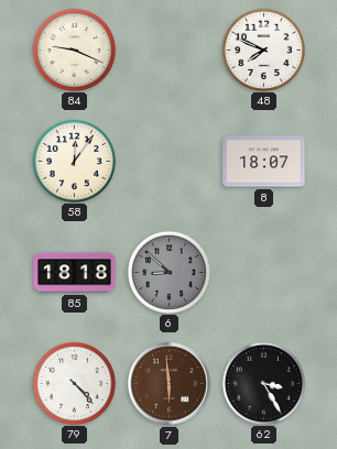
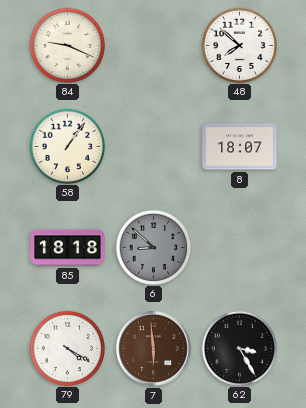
48: 7:49 -> 7:52
58: 12:06 -> 1:06
79: 4:23 -> 4:20
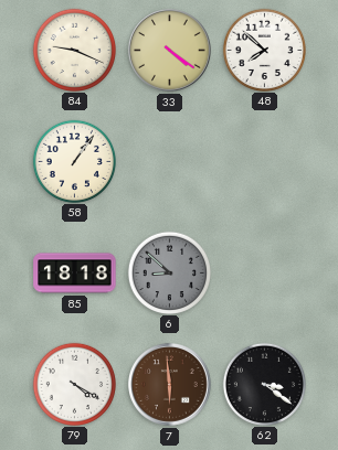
33: none -> 4:21
8: 18:07 -> none
62: 3:25 -> 3:21
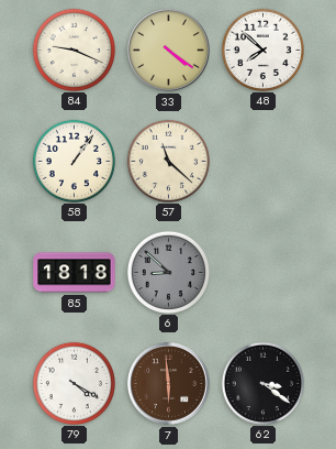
57: none -> 11:22
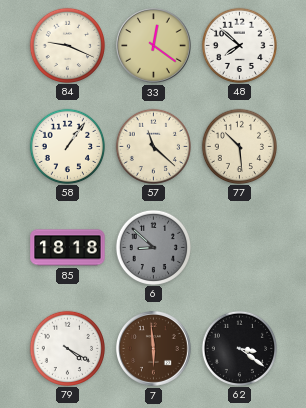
33: 4:21 -> 12:21
77: none -> 10:29
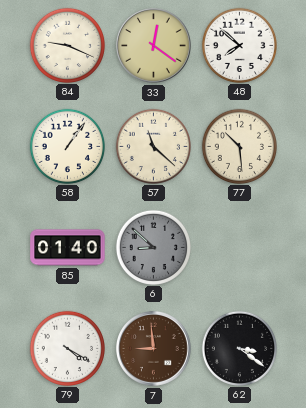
85: 18:18 -> 01:40
7: 5:59 -> 8:59
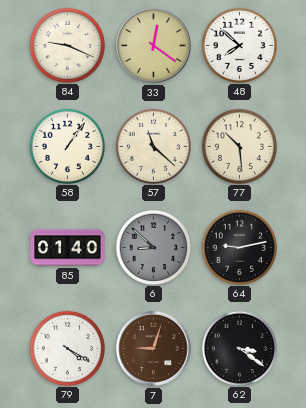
64: none -> 9:13
7: 8:59 -> 9:03
